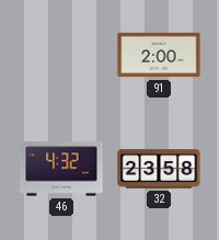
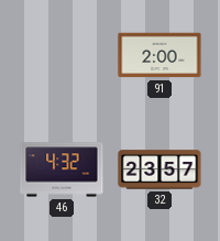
32: 23:58 -> 23:57
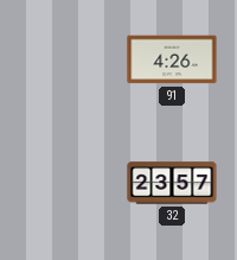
91: 2:00 -> 4:26
46: 4:32 -> none
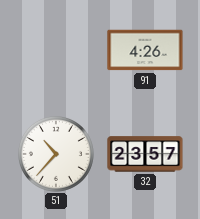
51: none -> 10:37
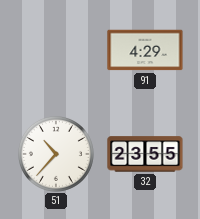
91: 4:26 -> 4:29
32: 23:57 -> 23:55
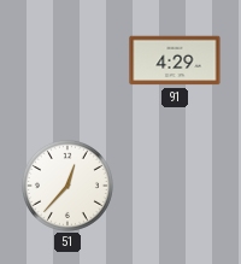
51: 10:37 -> 12:37
32: 23:55 -> none
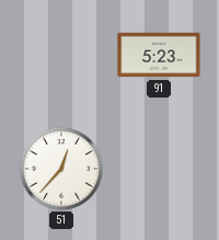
91: 4:29 -> 5:23
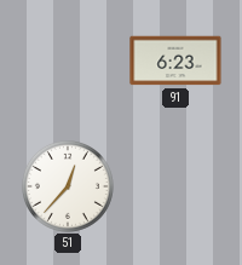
91: 5:23 -> 6:23
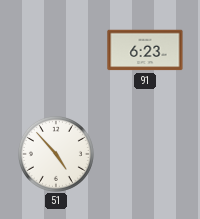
51: 12:37 -> 4:53
